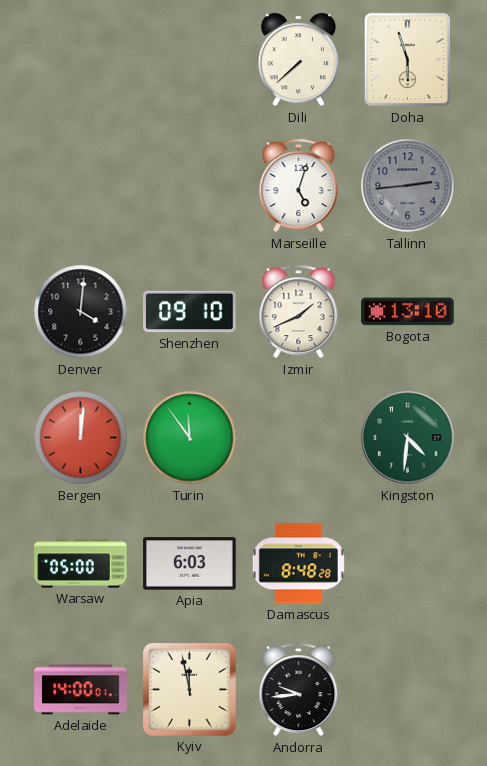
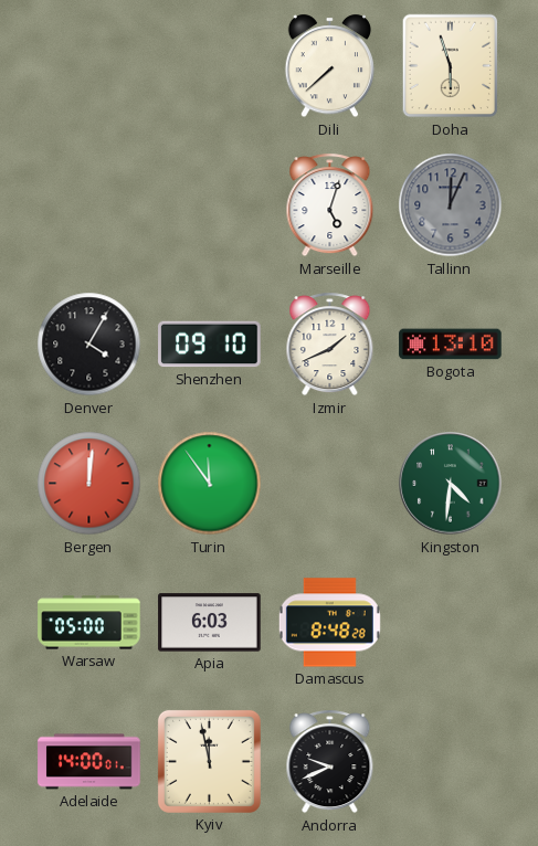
Tallinn: 2:44 -> 12:04
Denver: 4:01 -> 4:05
Andorra: 9:44 -> 9:41
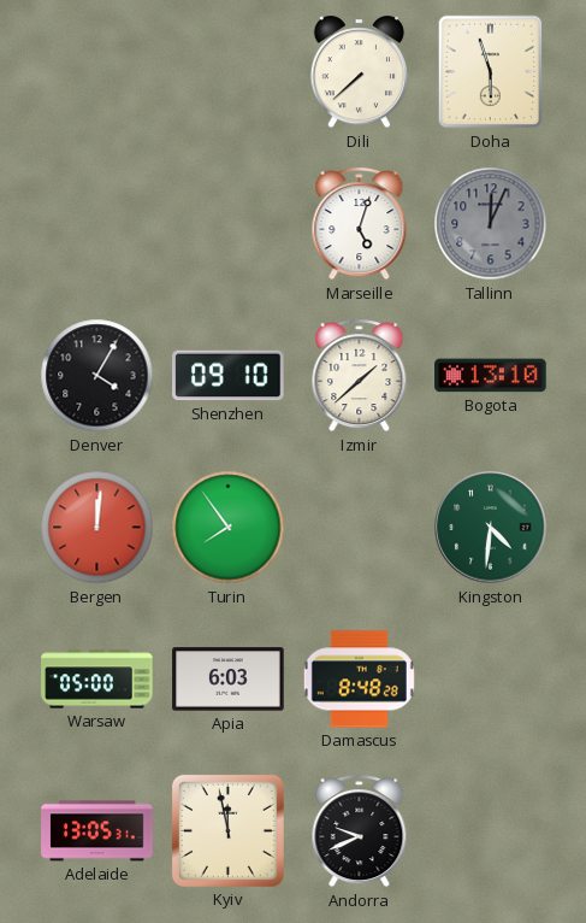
Izmir: 1:41 -> 1:38
Turin: 11:54 -> 7:54
Adelaide: 14:00 -> 13:05
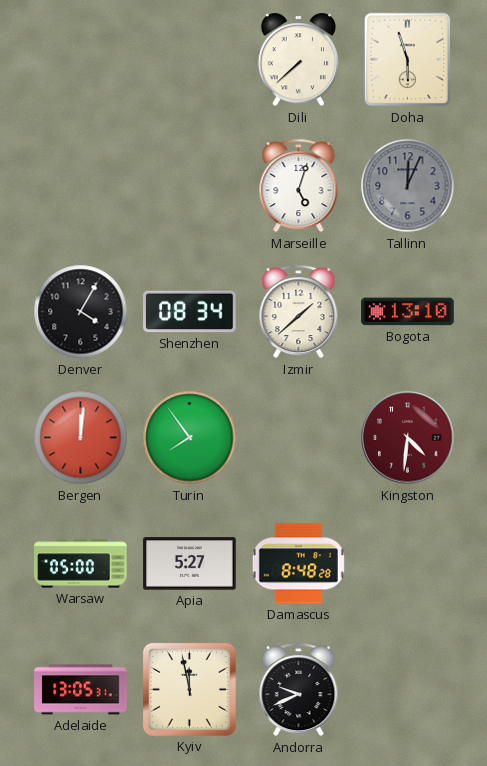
Shenzhen: 09:10 -> 08:34
Kingston dial: green -> burgundy
Apia: 6:03 -> 5:27
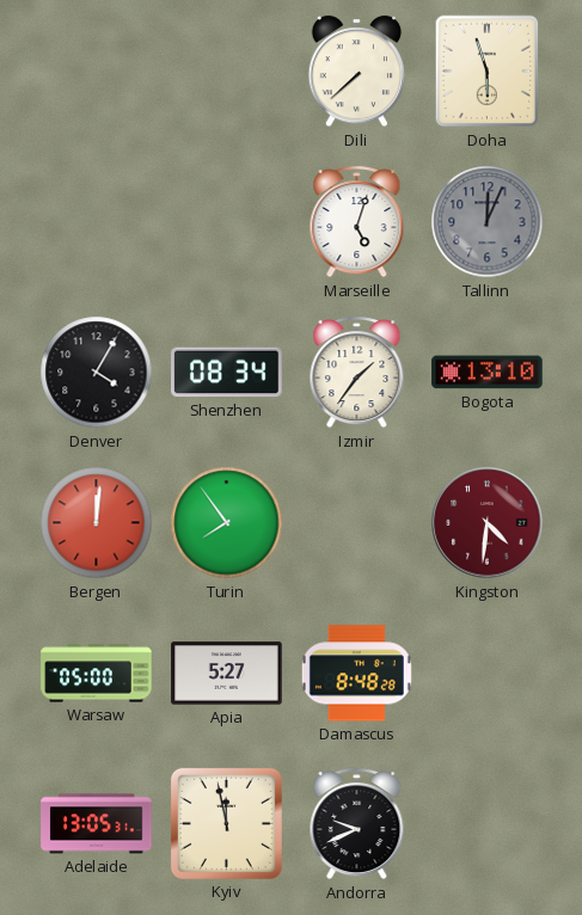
Izmir: 1:38 -> 1:36
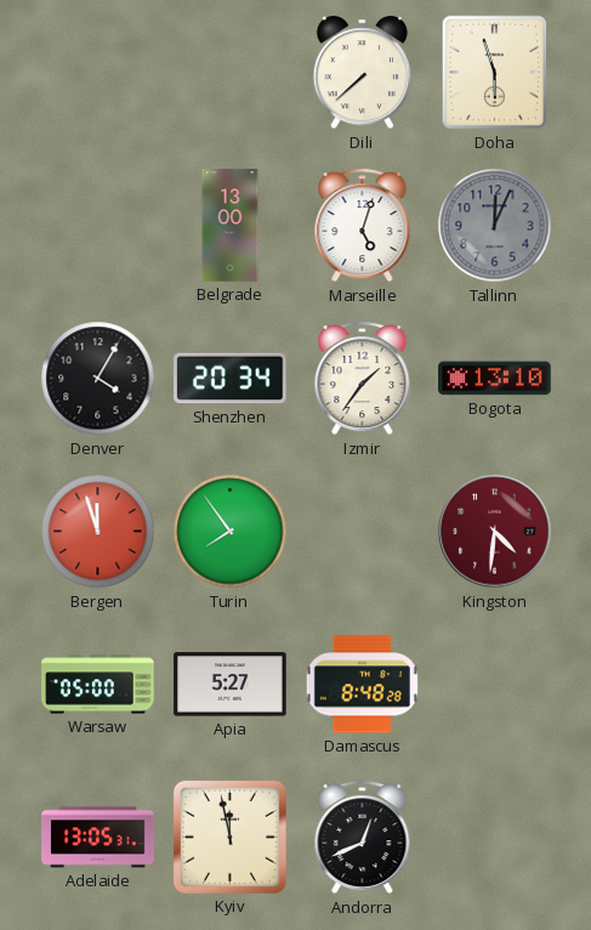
Belgrade: none -> 13:00
Shenzhen: 08:34 -> 20:34
Bergen: 12:01 -> 11:57
Andorra: 9:41 -> 12:41
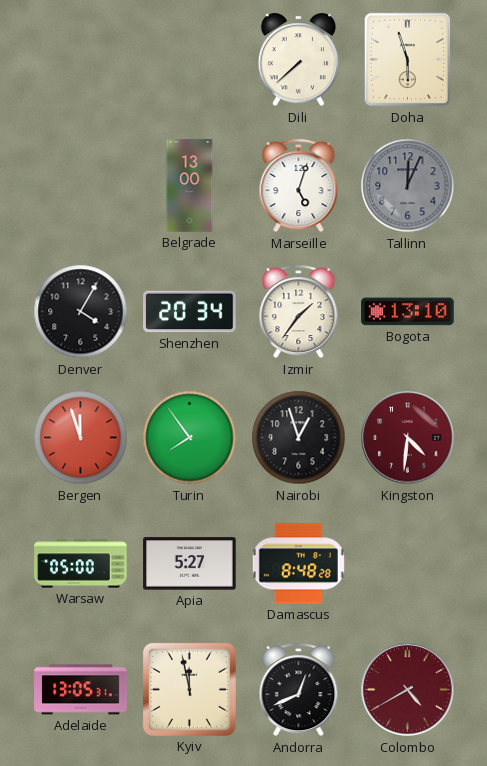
Nairobi: none -> 12:57
Colombo: none -> 4:40
